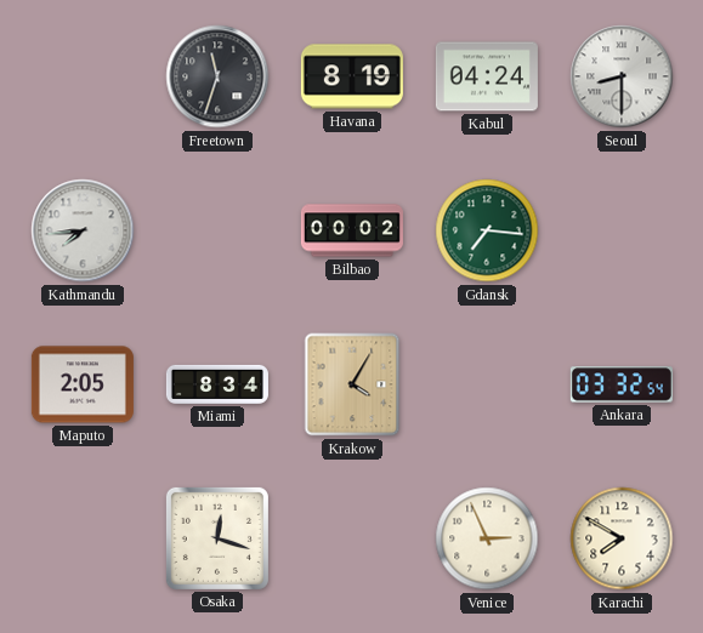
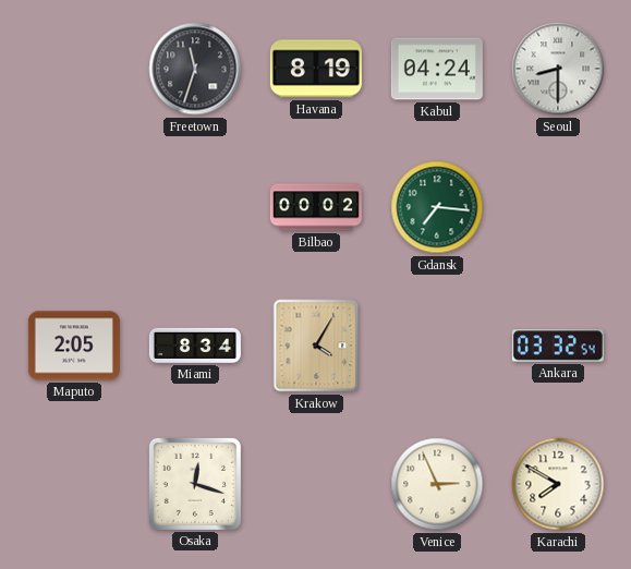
Kathmandu: 7:44 -> none
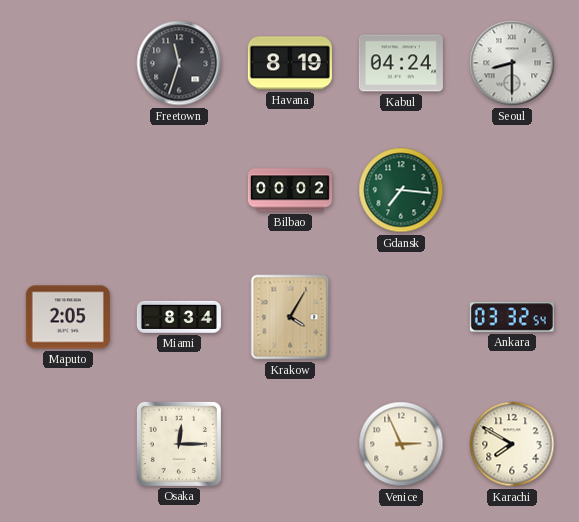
Osaka: 12:18 -> 12:15
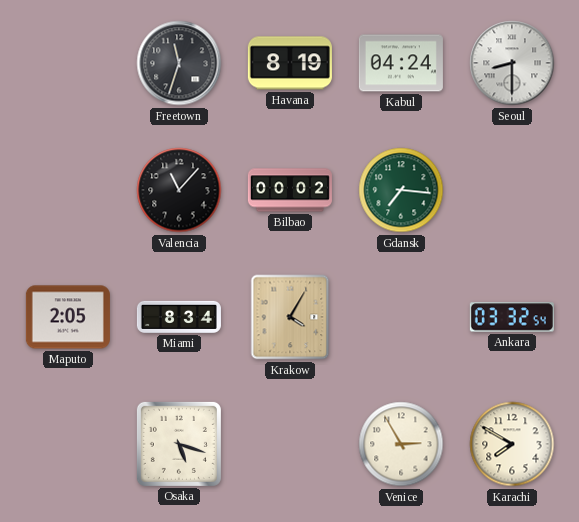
Valencia: none -> 11:07
Osaka: 12:15 -> 5:18
Venice: 2:56 -> 2:55
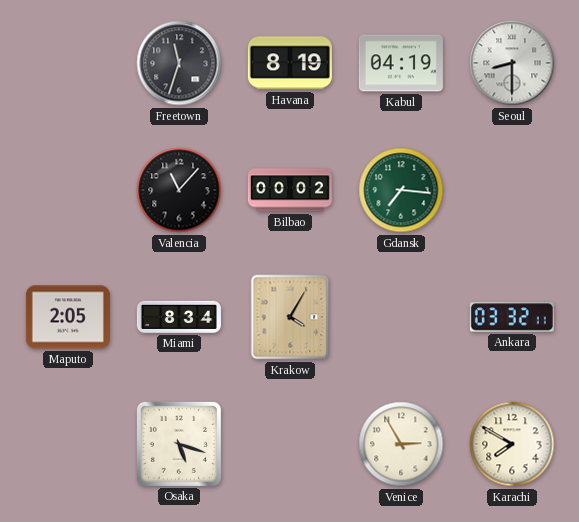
Kabul: 04:24 -> 04:19
Ankara: 03:32:54 -> 03:32:11
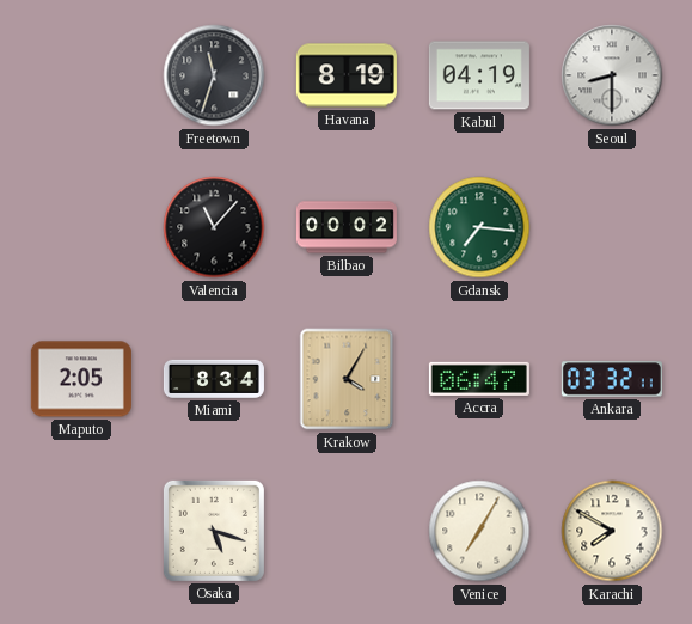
Accra: none -> 06:47
Venice: 2:55 -> 7:05
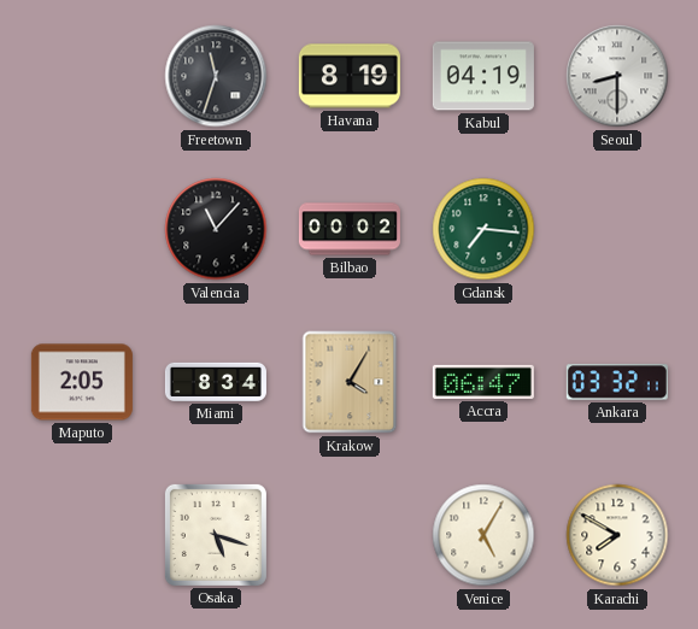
Venice: 7:05 -> 5:05
